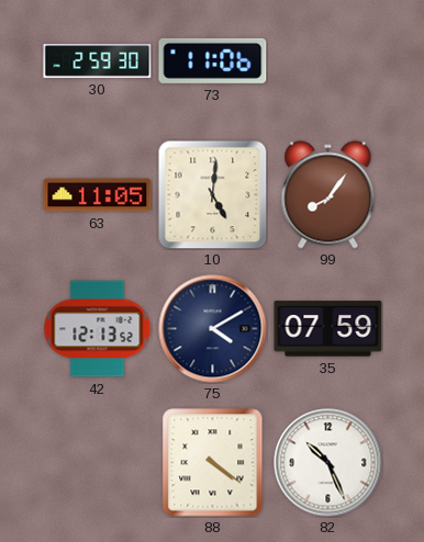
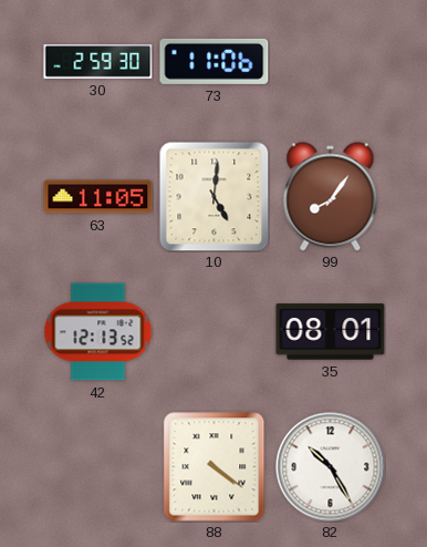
75: 4:10 -> none
35: 07:59 -> 08:01
82: 10:26 -> 10:25
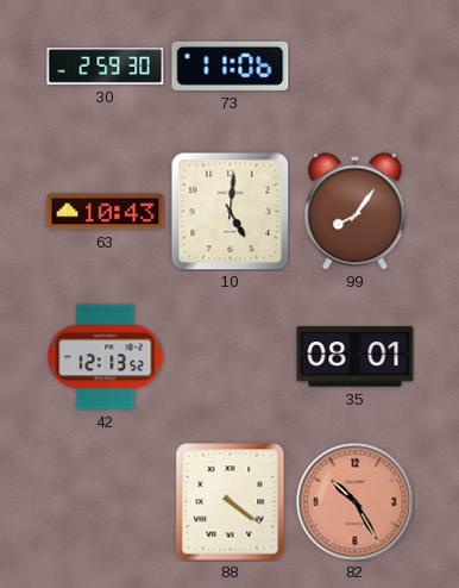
63: 11:05 -> 10:43
82 dial: white -> salmon
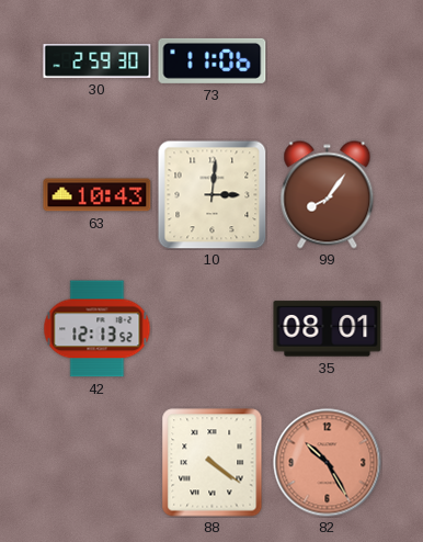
10: 5:01 -> 3:01
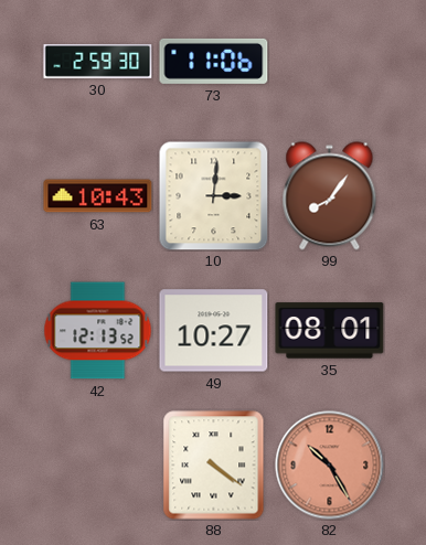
49: none -> 10:27
